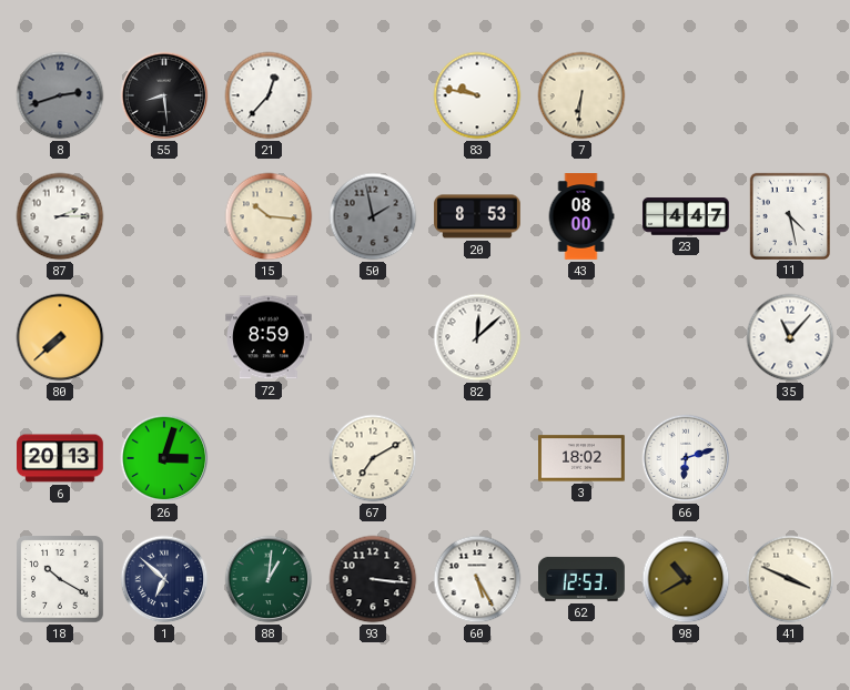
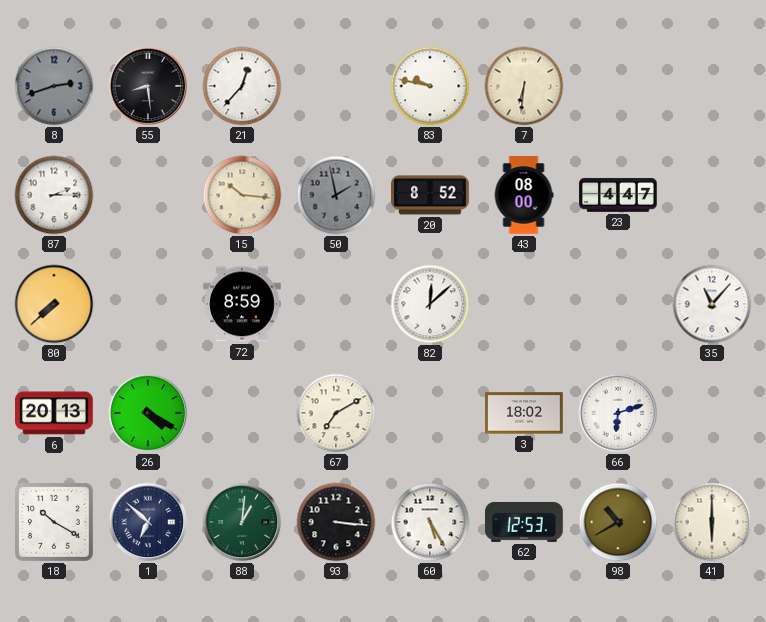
20: 8:53 -> 8:52
11: 4:28 -> none
26: 3:03 -> 4:20
41: 3:49 -> 6:00
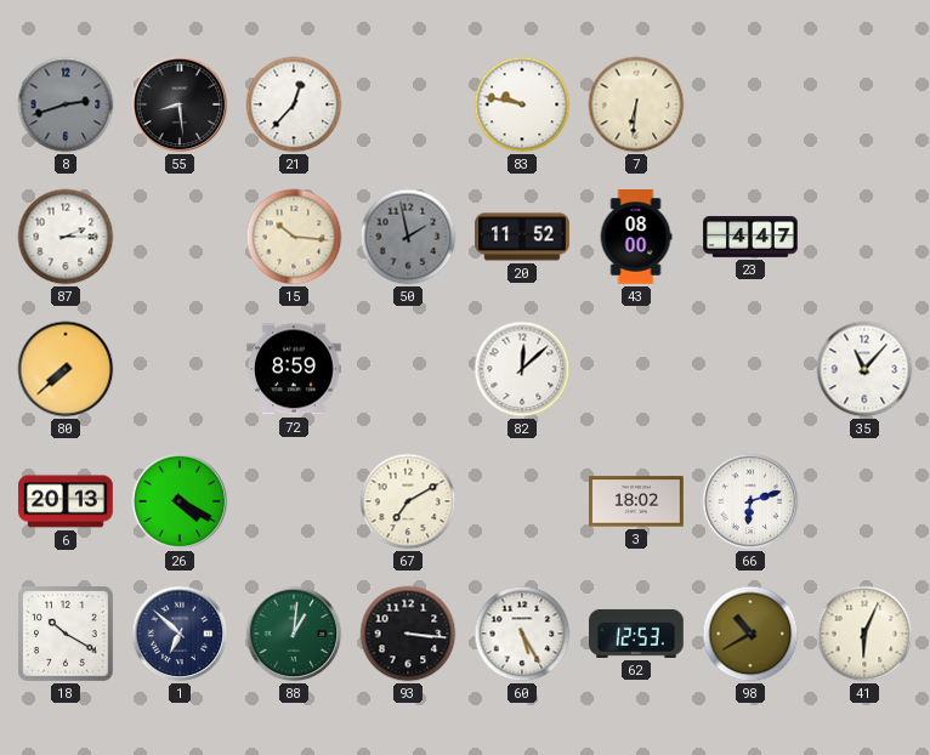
20: 8:52 -> 11:52
41: 6:00 -> 6:04
